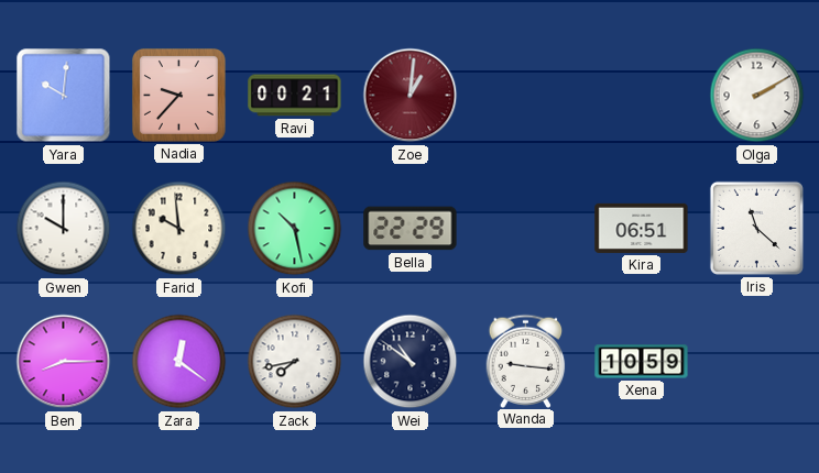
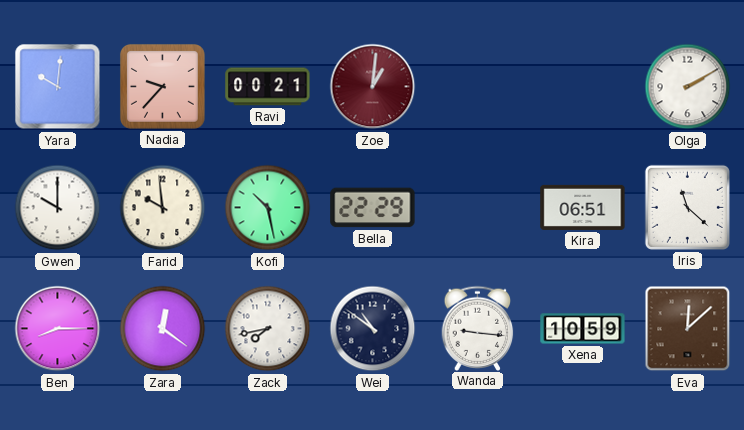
Eva: none -> 12:08
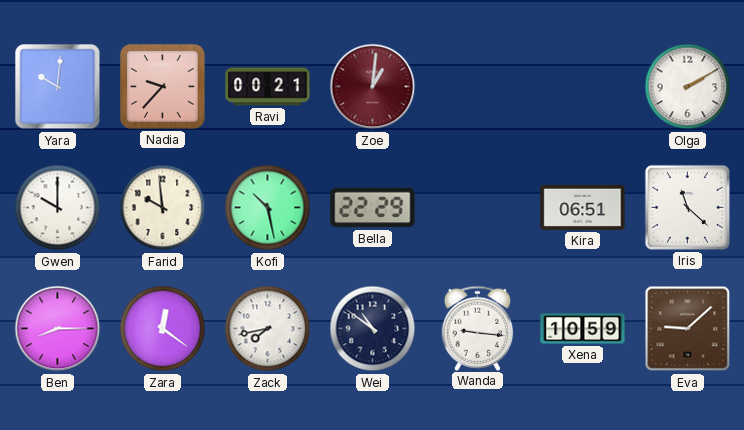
Eva: 12:08 -> 9:08
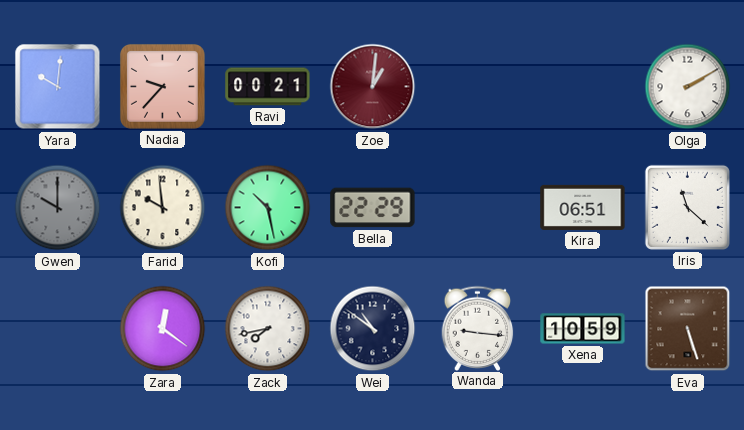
Gwen dial: white -> grey
Ben: 8:15 -> none
Eva: 9:08 -> 5:27
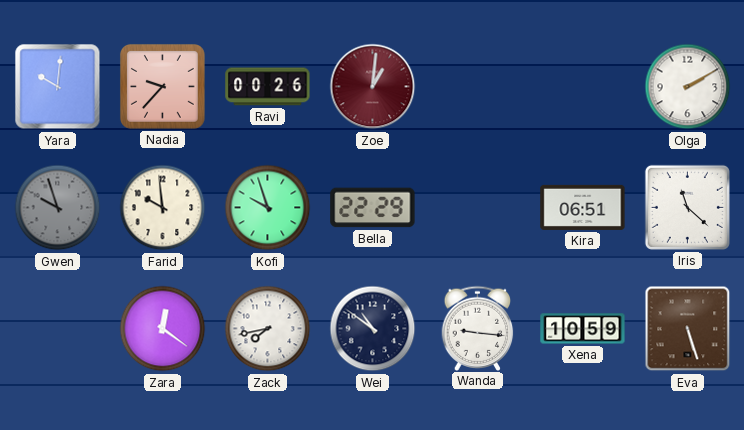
Ravi: 00:21 -> 00:26
Gwen: 10:00 -> 9:57
Kofi: 10:28 -> 9:57
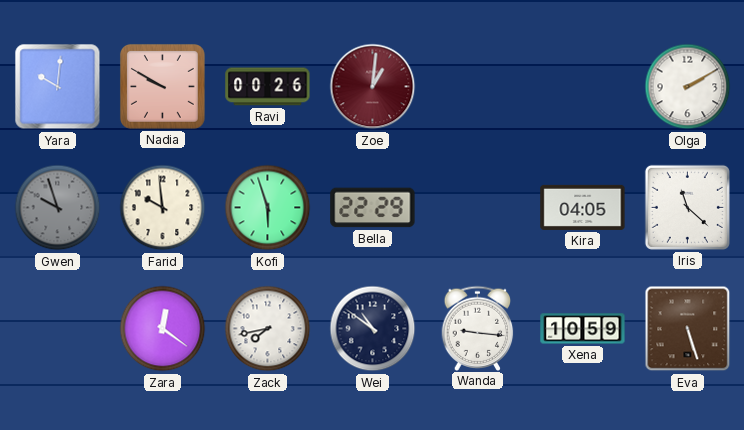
Nadia: 9:37 -> 9:50
Kofi: 9:57 -> 5:57
Kira: 06:51 -> 04:05
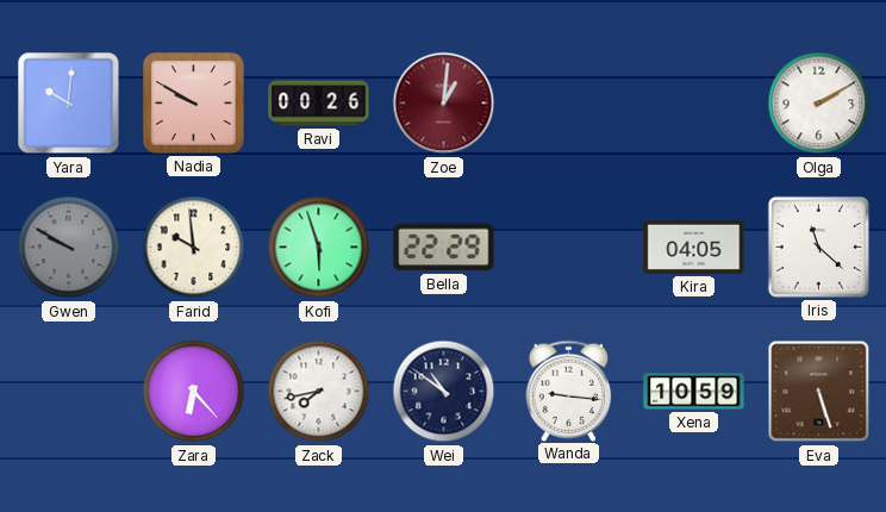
Gwen: 9:57 -> 9:50
Zara: 12:21 -> 6:23
